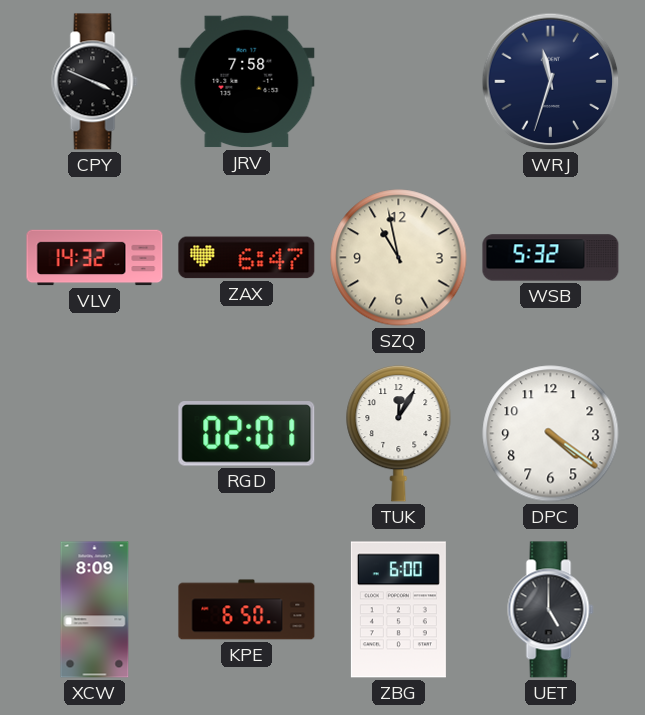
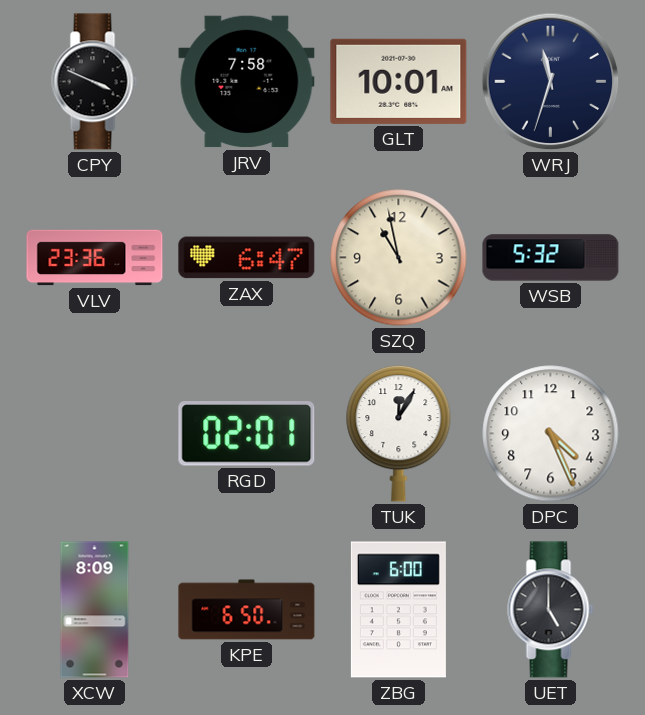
GLT: none -> 10:01
VLV: 14:32 -> 23:36
DPC: 4:21 -> 4:26
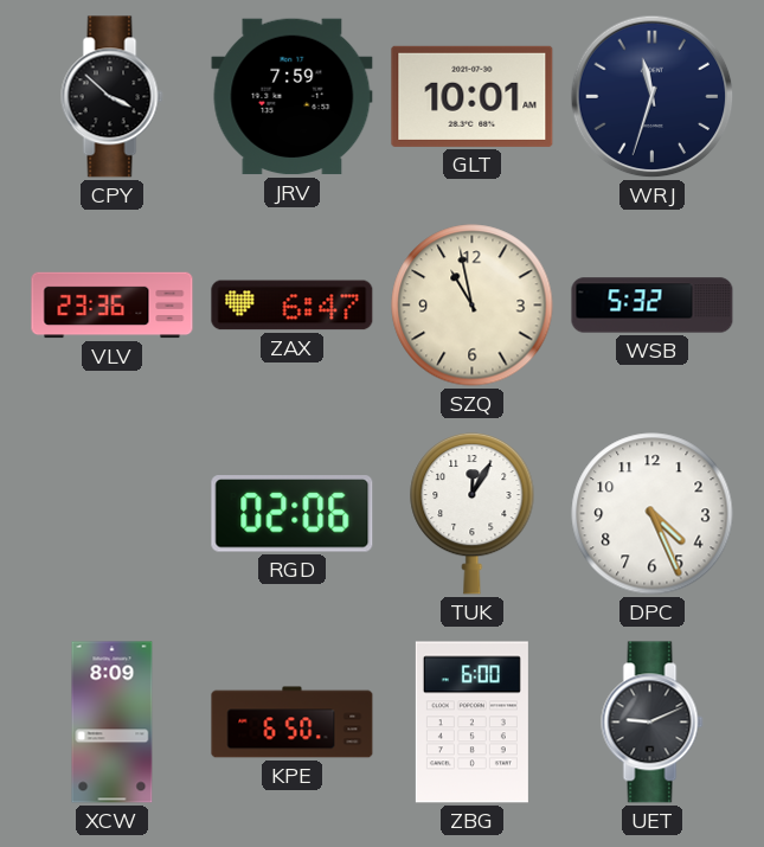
CPY: 3:49 -> 3:52
JRV: 7:58 -> 7:59
RGD: 02:01 -> 02:06
UET: 5:00 -> 9:11
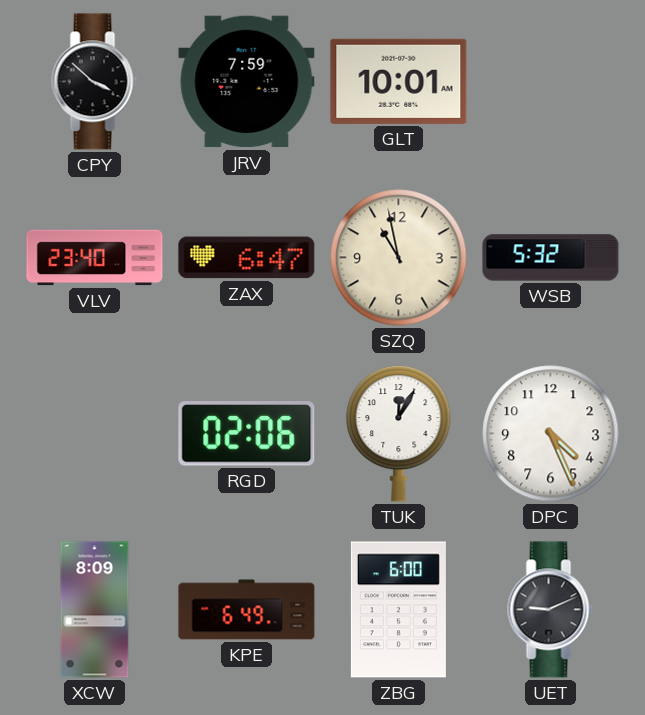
WRJ: 11:33 -> none
VLV: 23:36 -> 23:40
KPE: 6:50 -> 6:49
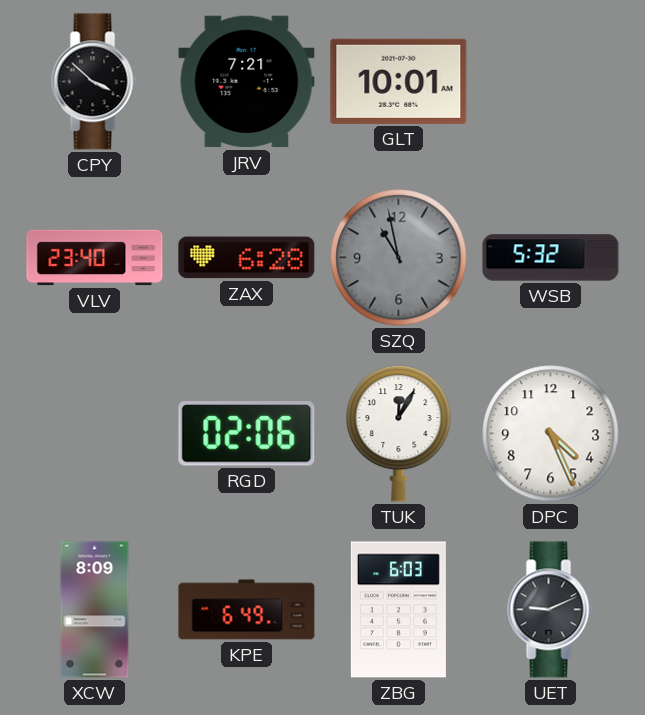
JRV: 7:59 -> 7:21
ZAX: 6:47 -> 6:28
SZQ dial: cream -> grey
ZBG: 6:00 -> 6:03
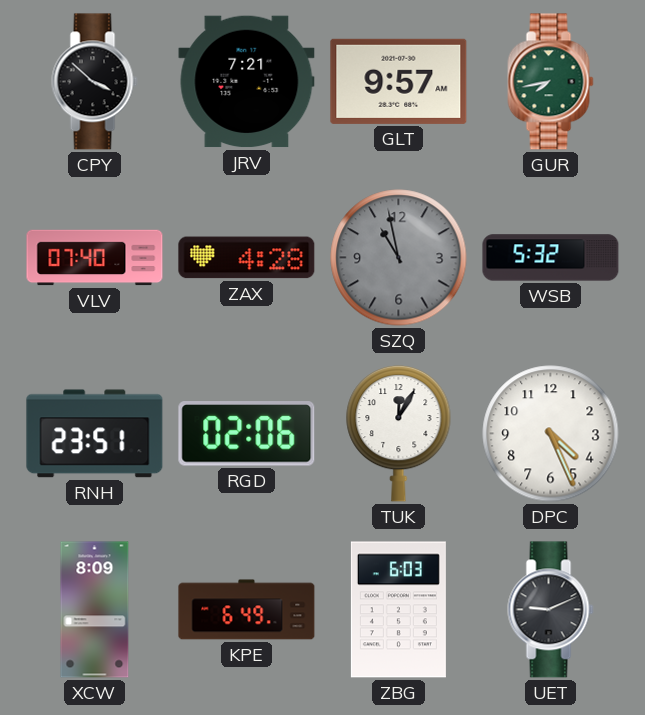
GLT: 10:01 -> 9:57
GUR: none -> 7:43
VLV: 23:40 -> 07:40
ZAX: 6:28 -> 4:28
RNH: none -> 23:51
